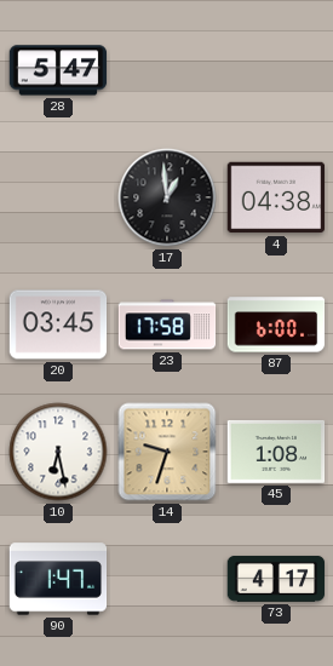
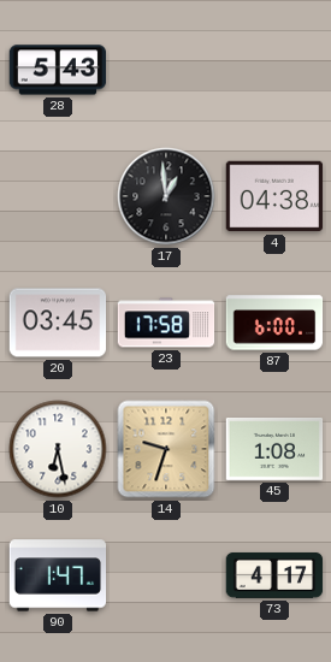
28: 5:47 -> 5:43
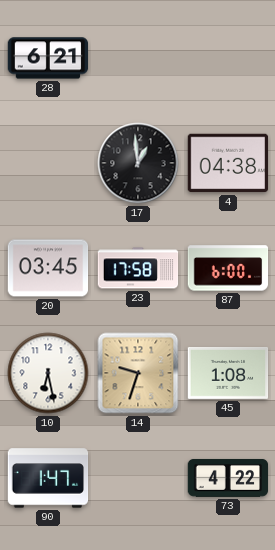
28: 5:43 -> 6:21
73: 4:17 -> 4:22
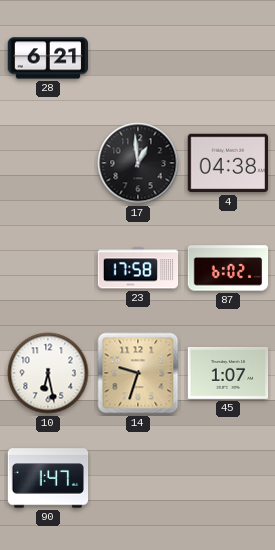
20: 03:45 -> none
87: 6:00 -> 6:02
45: 1:08 -> 1:07
73: 4:22 -> none
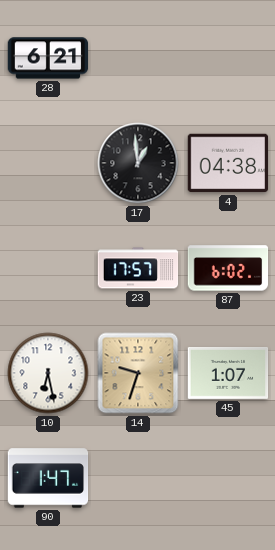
23: 17:58 -> 17:57
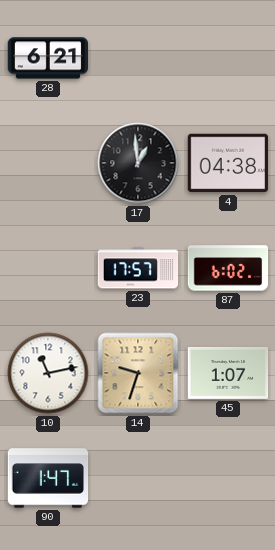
10: 6:28 -> 11:13
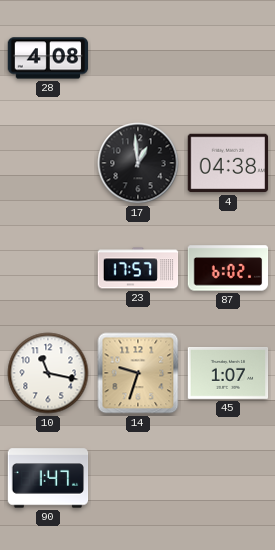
28: 6:21 -> 4:08
10: 11:13 -> 11:17
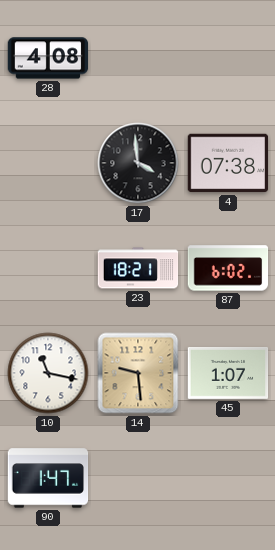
17: 12:59 -> 3:59
4: 04:38 -> 07:38
23: 17:57 -> 18:21
14: 9:33 -> 9:29
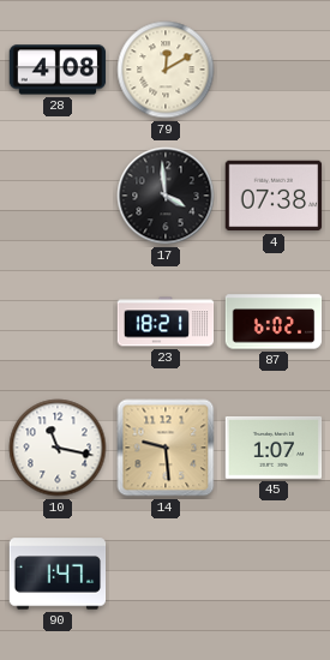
79: none -> 12:10
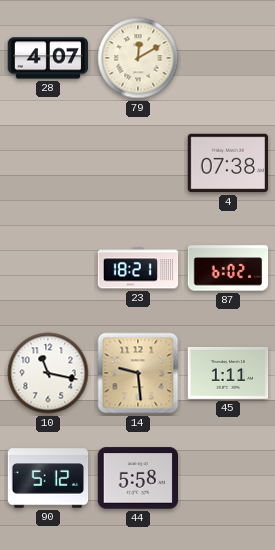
28: 4:08 -> 4:07
17: 3:59 -> none
45: 1:07 -> 1:11
90: 1:47 -> 5:12
44: none -> 5:58
